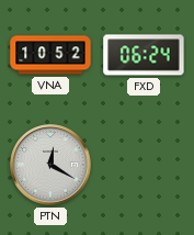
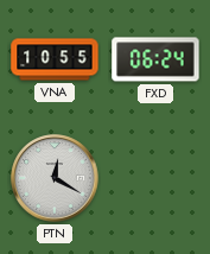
VNA: 10:52 -> 10:55
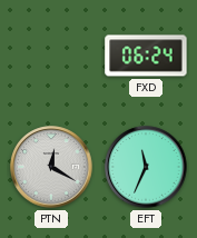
VNA: 10:55 -> none
EFT: none -> 11:34
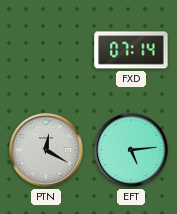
FXD: 06:24 -> 07:14
EFT: 11:34 -> 5:14
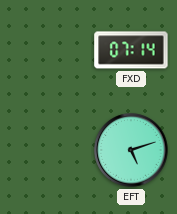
PTN: 12:20 -> none
EFT: 5:14 -> 5:12
